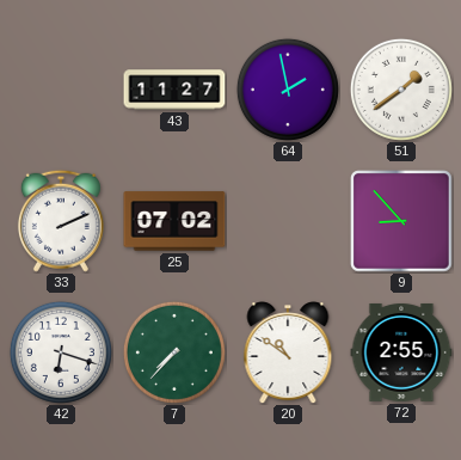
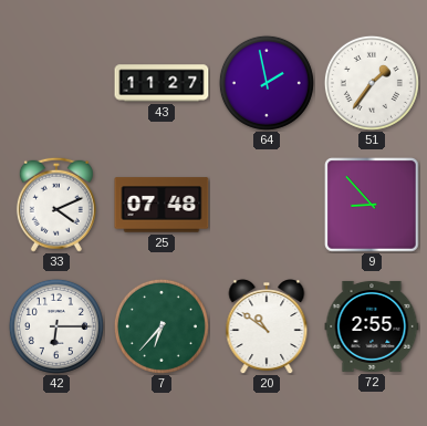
51: 1:39 -> 1:36
33: 2:11 -> 4:11
25: 07:02 -> 07:48
42: 6:18 -> 6:15
7: 7:37 -> 6:37
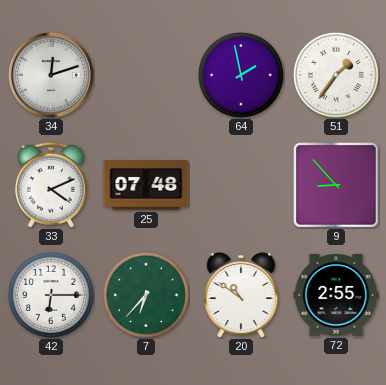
34: none -> 12:12
43: 11:27 -> none
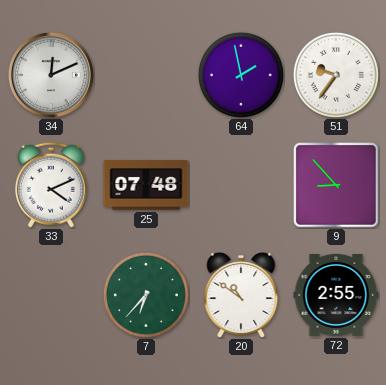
34: 12:12 -> 12:11
51: 1:36 -> 9:36
42: 6:15 -> none
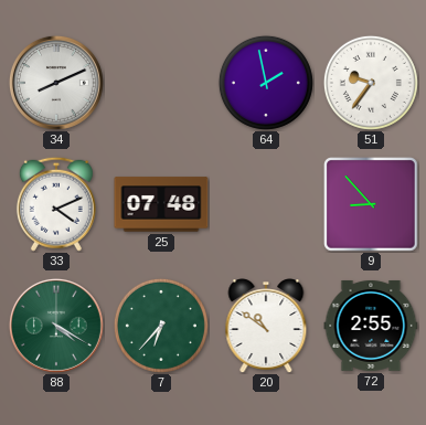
34: 12:11 -> 8:11
88: none -> 4:20
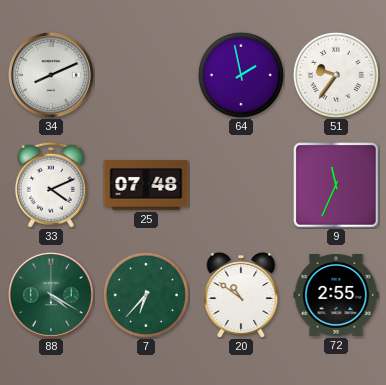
9: 8:53 -> 11:34
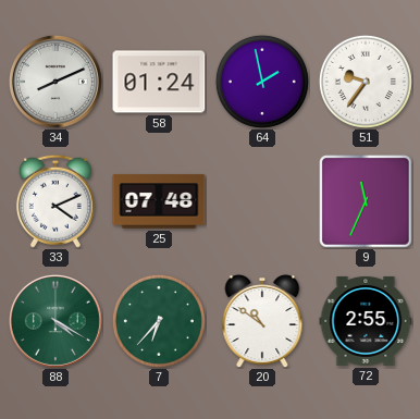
58: none -> 01:24
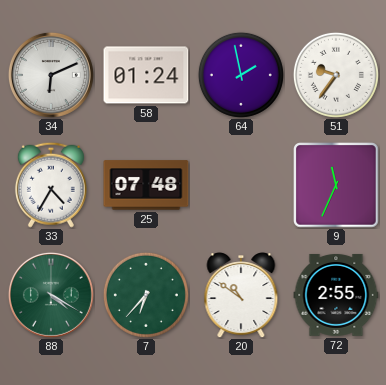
34: 8:11 -> 6:11
33: 4:11 -> 4:35
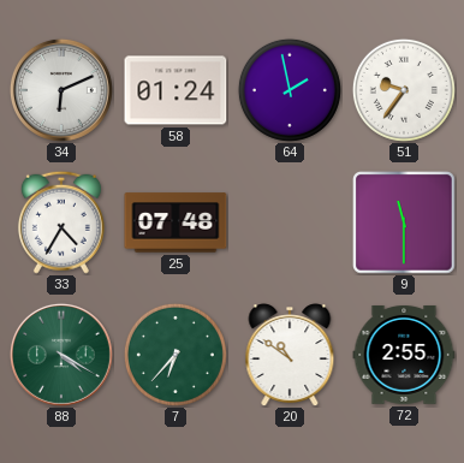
9: 11:34 -> 11:30
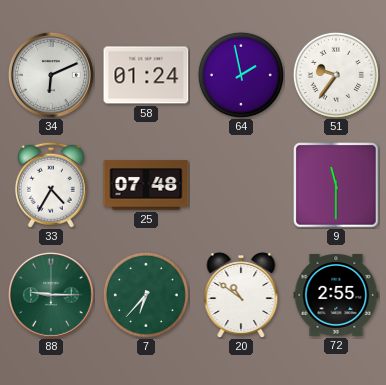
88: 4:20 -> 9:15
